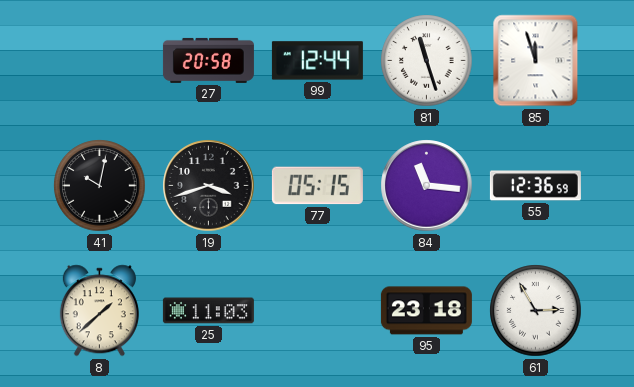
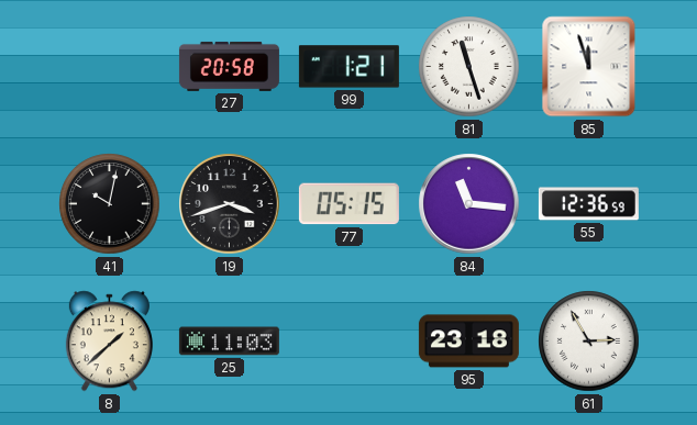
99: 12:44 -> 1:21
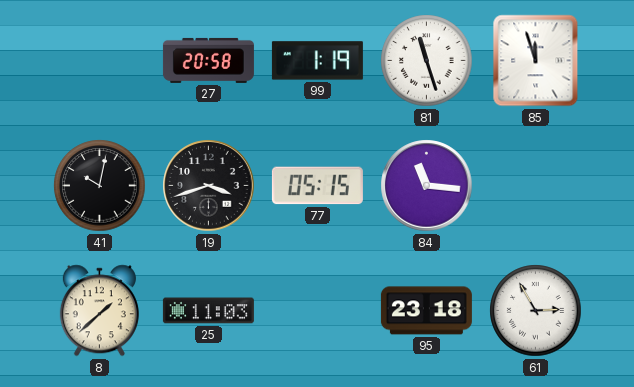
99: 1:21 -> 1:19
55: 12:36 -> none
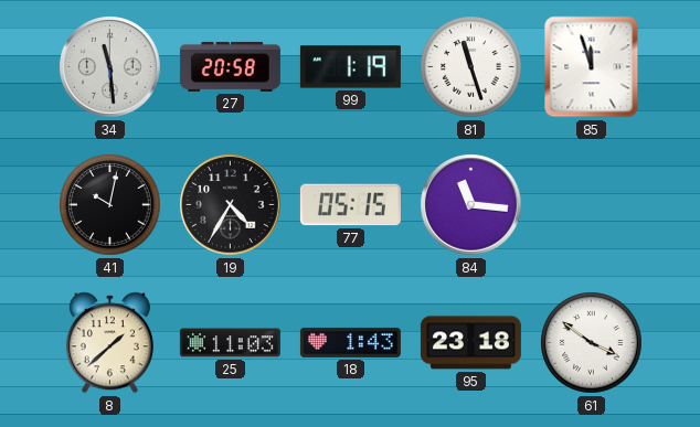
34: none -> 11:29
19: 3:42 -> 4:35
18: none -> 1:43
61: 2:55 -> 3:51
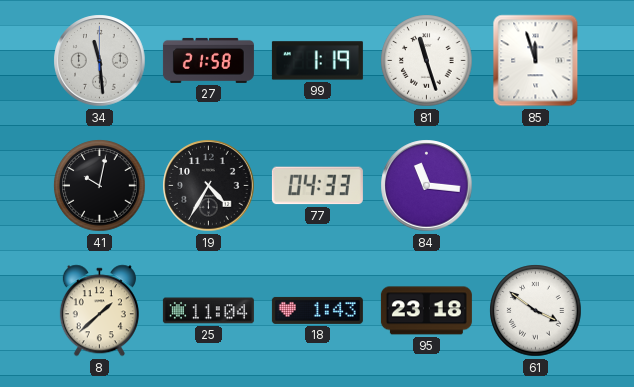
27: 20:58 -> 21:58
77: 05:15 -> 04:33
25: 11:03 -> 11:04
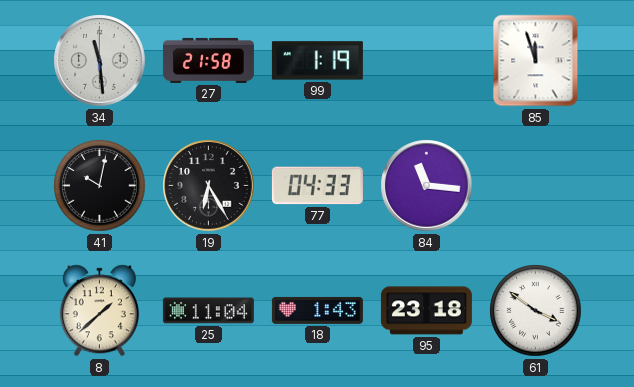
81: 11:27 -> none
19: 4:35 -> 6:25
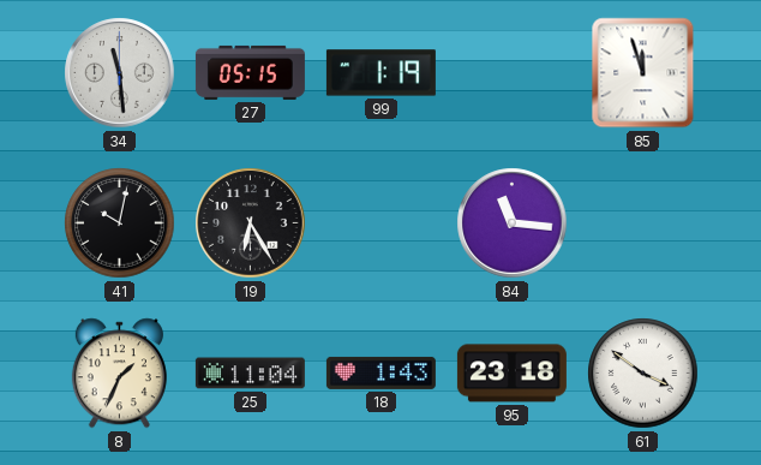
27: 21:58 -> 05:15
77: 04:33 -> none
8: 1:38 -> 1:34
